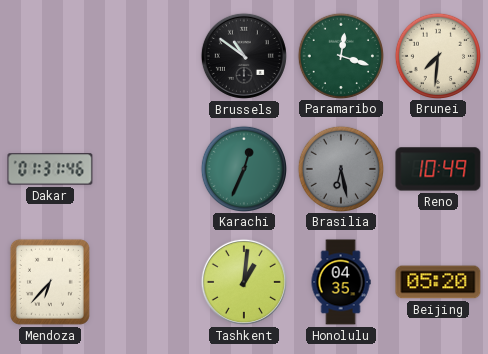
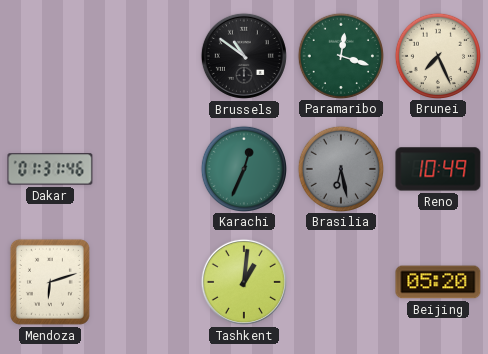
Brunei: 7:31 -> 7:26
Mendoza: 6:37 -> 6:12
Honolulu: 04:35 -> none
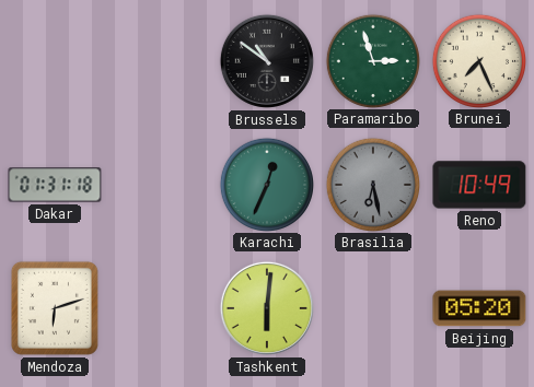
Paramaribo: 12:18 -> 2:57
Dakar: 01:31:46 -> 01:31:18
Tashkent: 1:01 -> 6:01
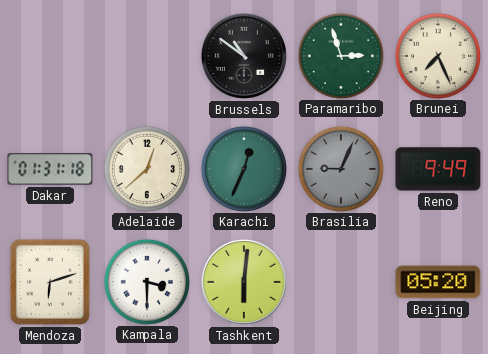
Adelaide: none -> 12:38
Brasilia: 6:28 -> 9:04
Reno: 10:49 -> 9:49
Kampala: none -> 3:30
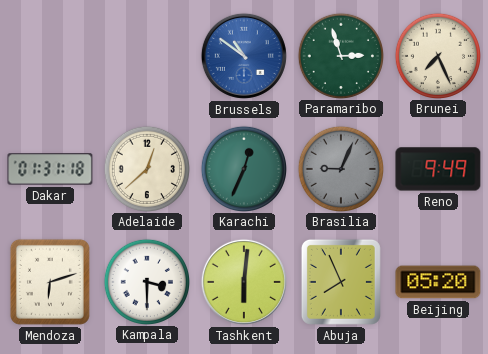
Brussels dial: black -> blue
Abuja: none -> 7:56
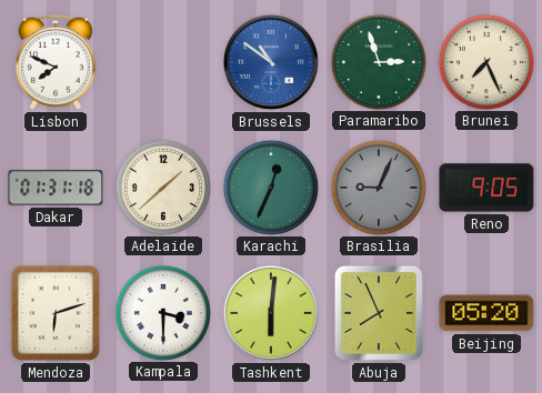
Lisbon: none -> 7:49
Adelaide: 12:38 -> 1:38
Reno: 9:49 -> 9:05
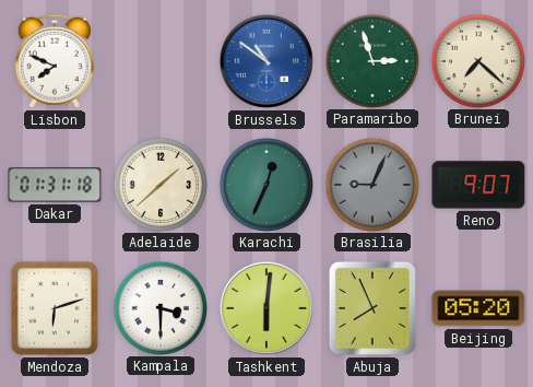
Brunei: 7:26 -> 7:22
Reno: 9:05 -> 9:07
